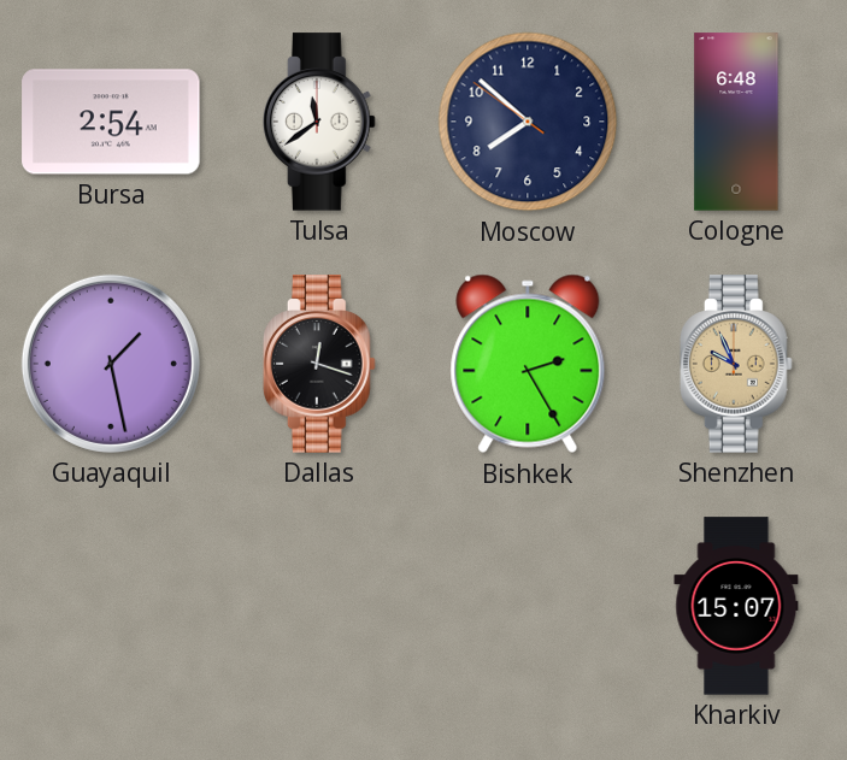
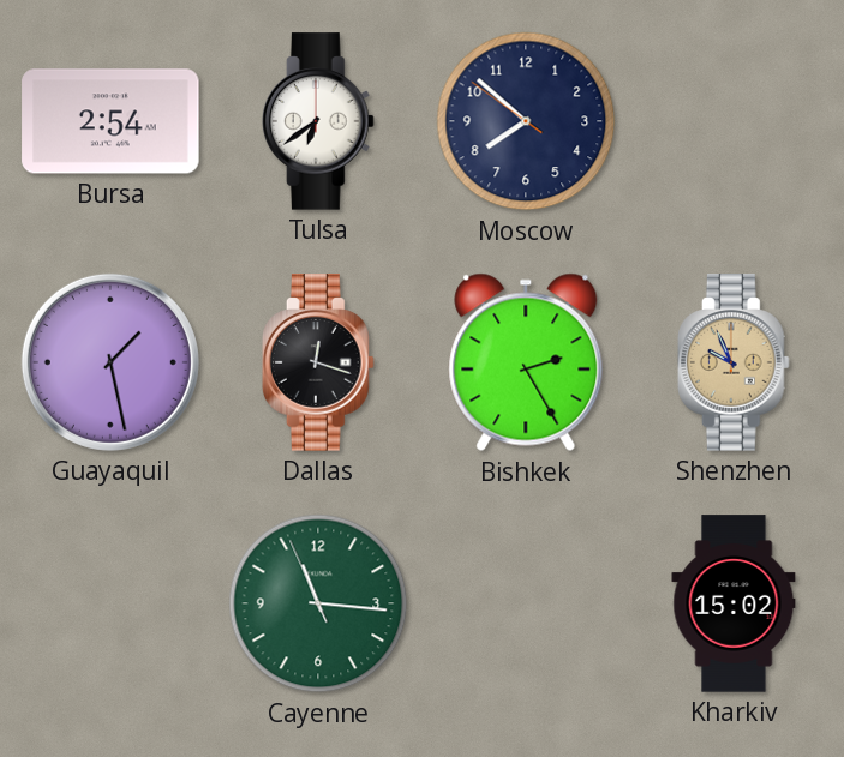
Tulsa: 11:39 -> 6:39
Cologne: 6:48 -> none
Cayenne: none -> 11:15
Kharkiv: 15:07 -> 15:02
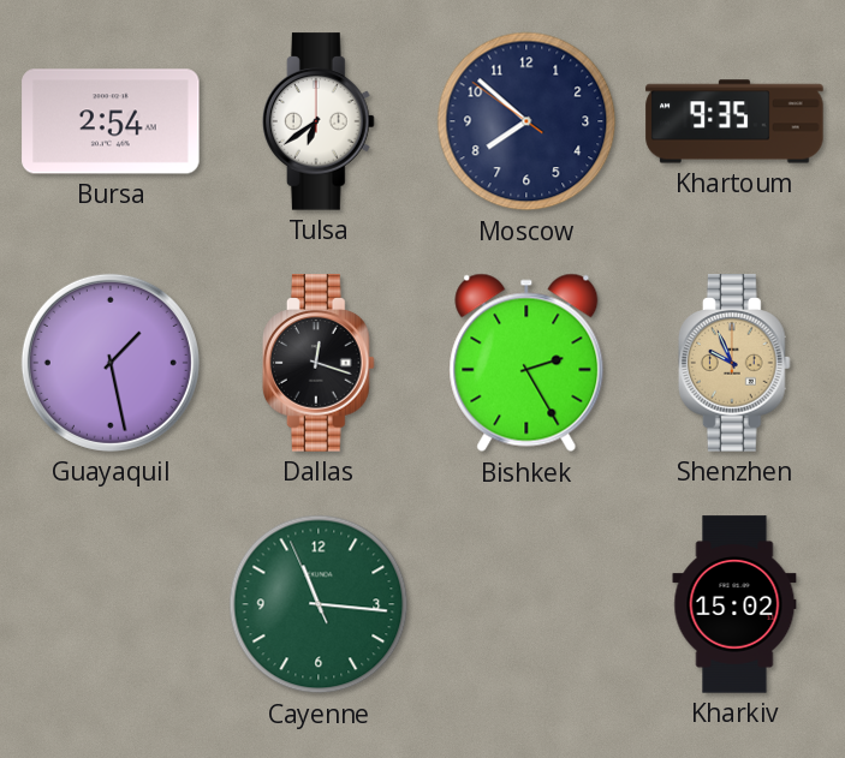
Khartoum: none -> 9:35
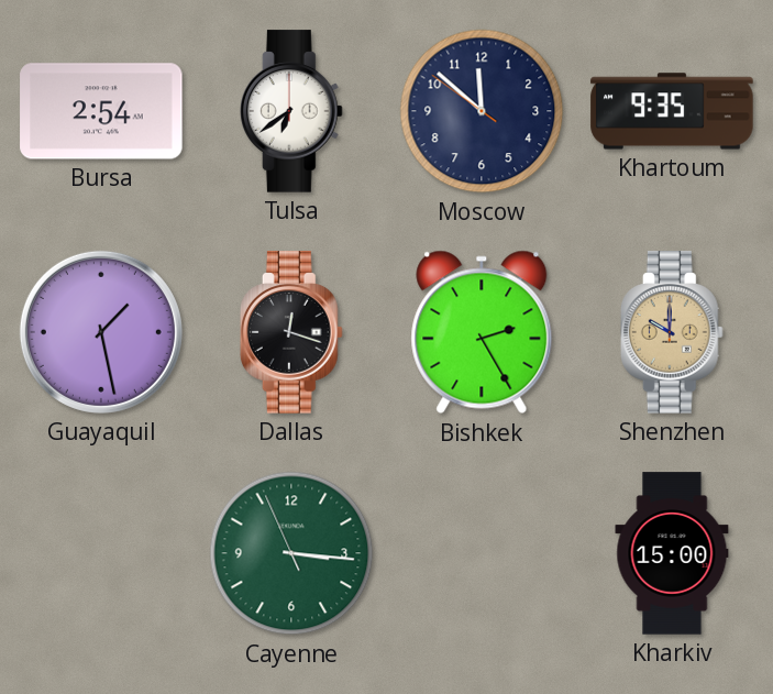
Moscow: 7:51 -> 11:51
Shenzhen: 9:56 -> 10:00
Cayenne: 11:15 -> 3:15
Kharkiv: 15:02 -> 15:00
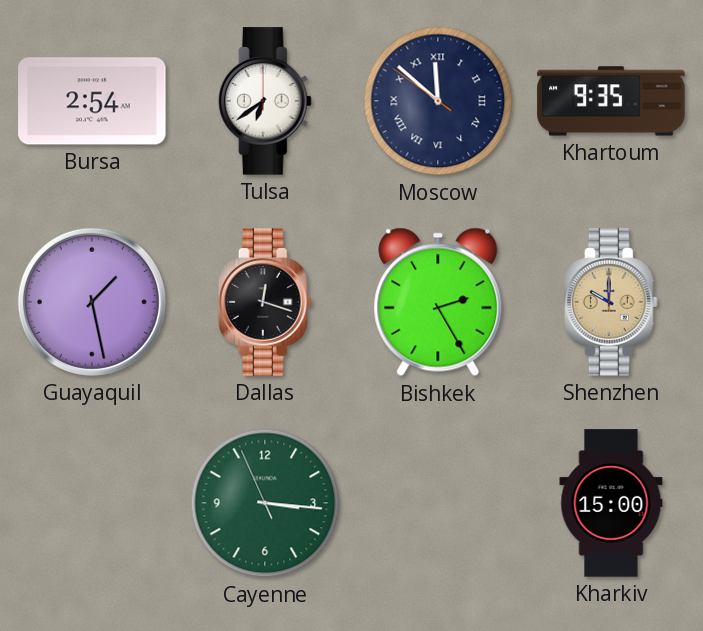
Moscow numerals: Arabic -> Roman
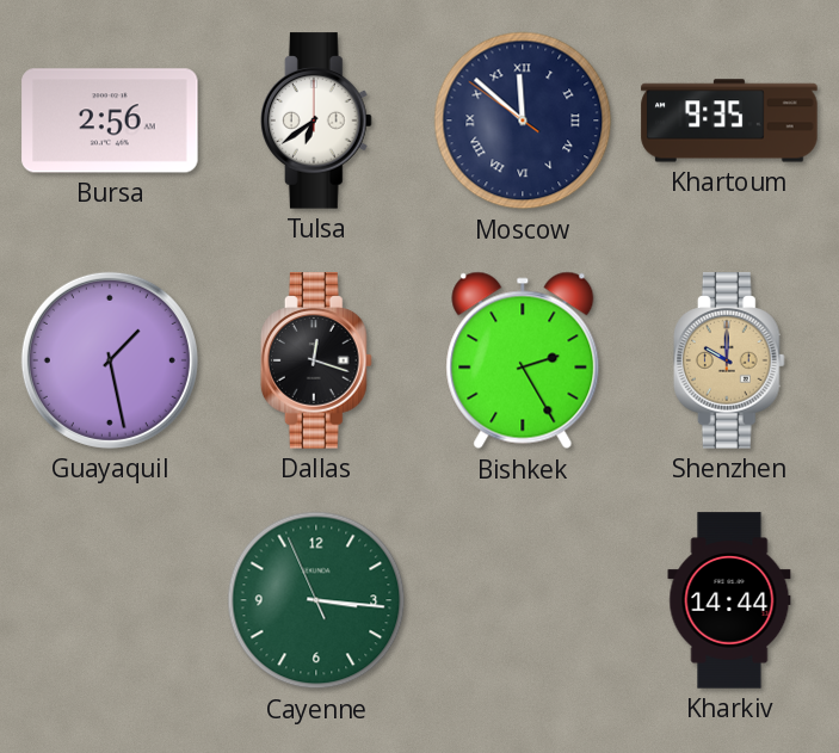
Bursa: 2:54 -> 2:56
Kharkiv: 15:00 -> 14:44
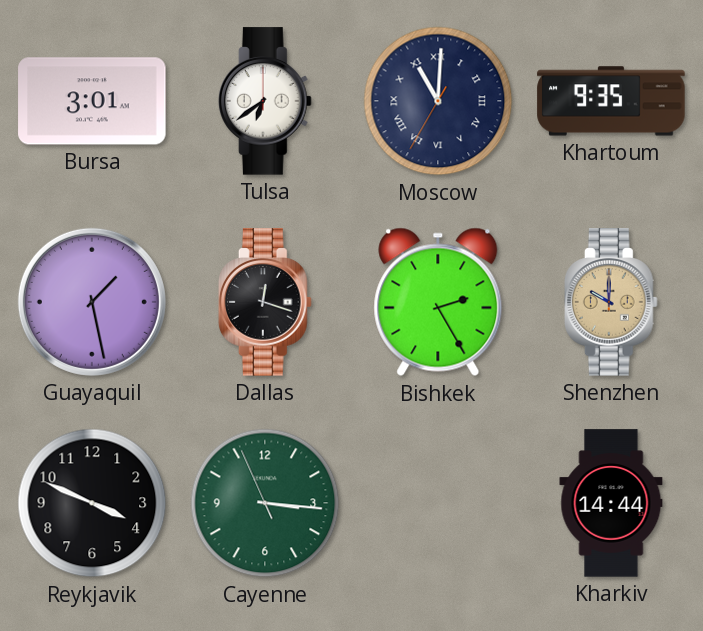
Bursa: 2:56 -> 3:01
Moscow: 11:51 -> 11:00
Reykjavik: none -> 3:49
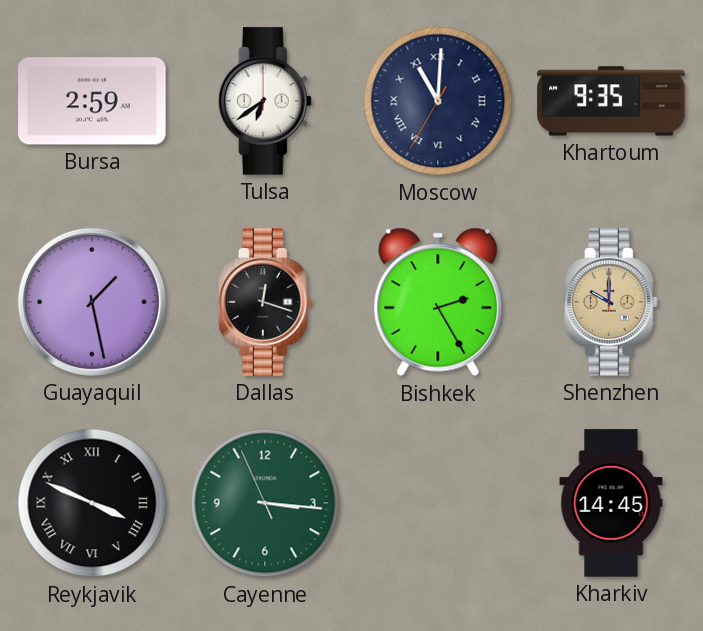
Bursa: 3:01 -> 2:59
Reykjavik numerals: Arabic -> Roman
Kharkiv: 14:44 -> 14:45
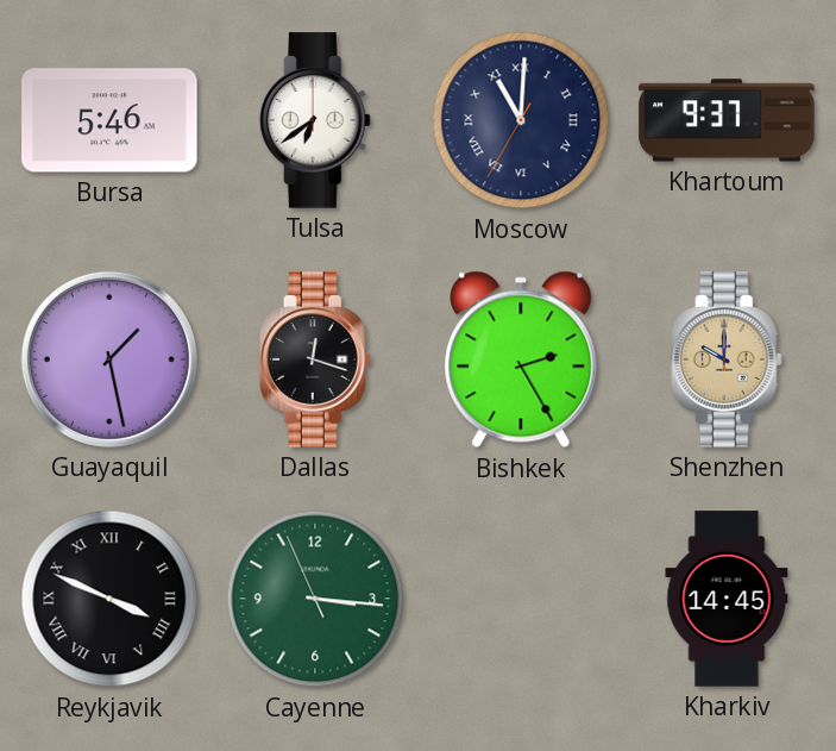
Bursa: 2:59 -> 5:46
Khartoum: 9:35 -> 9:37
